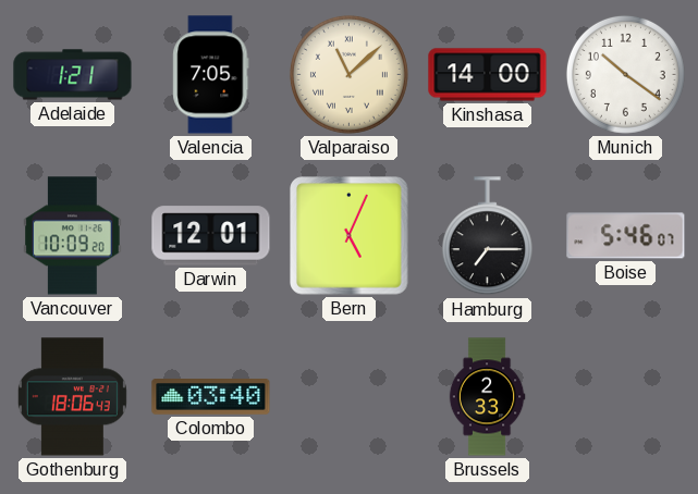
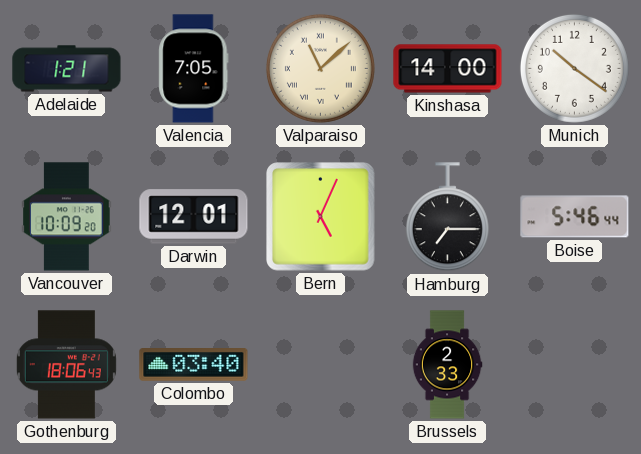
Boise: 5:46:07 -> 5:46:44
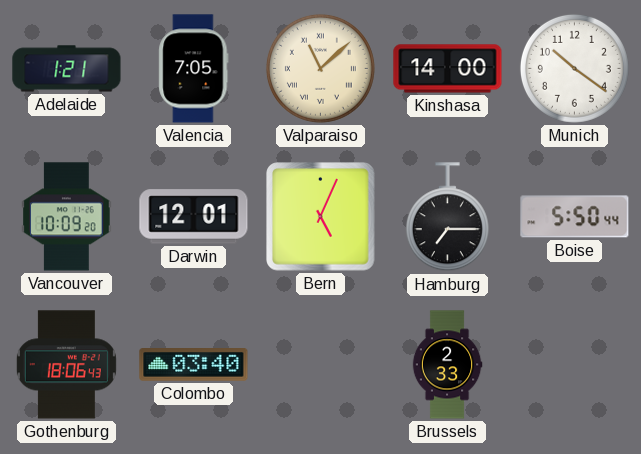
Boise: 5:46 -> 5:50
